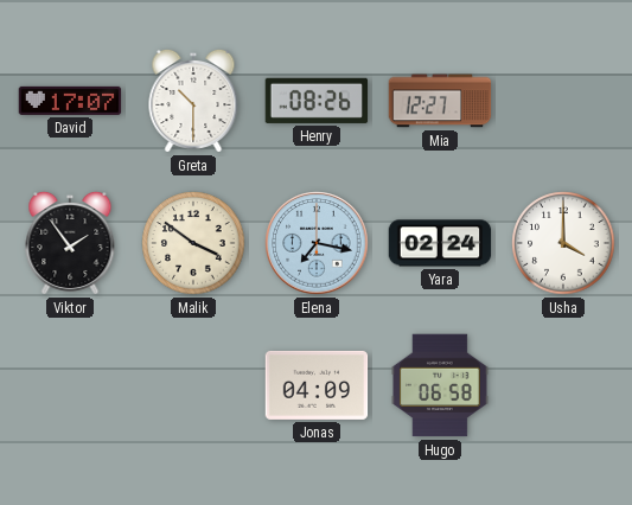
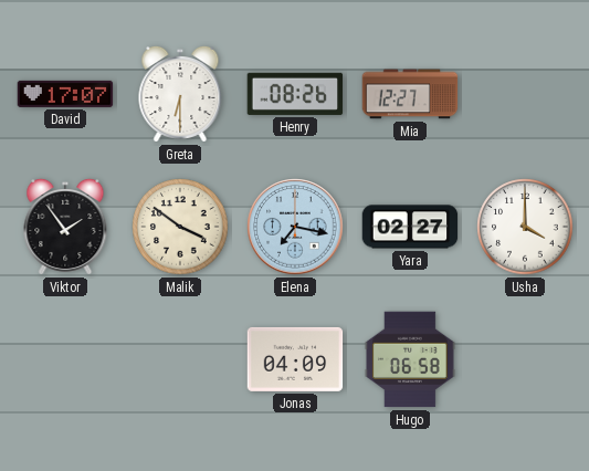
Greta: 10:30 -> 6:30
Yara: 02:24 -> 02:27
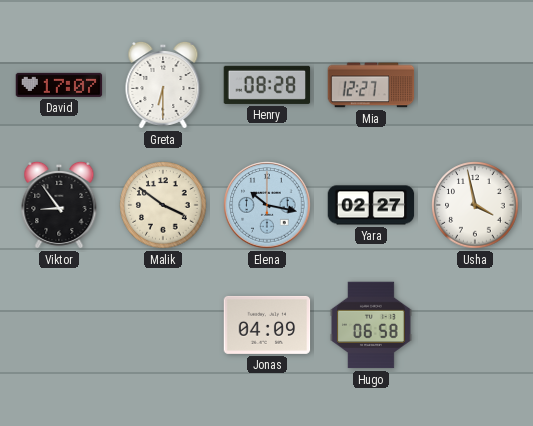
Henry: 08:26 -> 08:28
Viktor: 1:54 -> 8:54
Elena: 7:17 -> 10:17
Usha: 4:00 -> 3:58
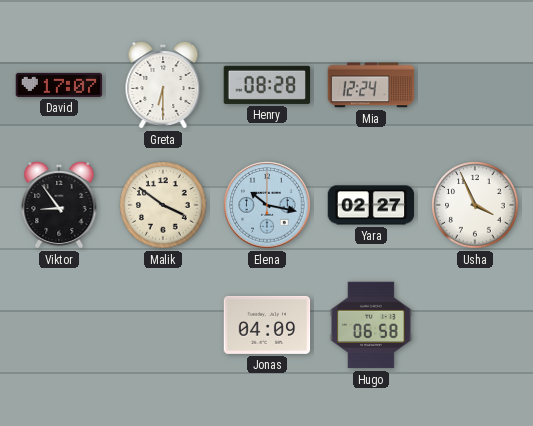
Mia: 12:27 -> 12:24
Usha: 3:58 -> 3:56
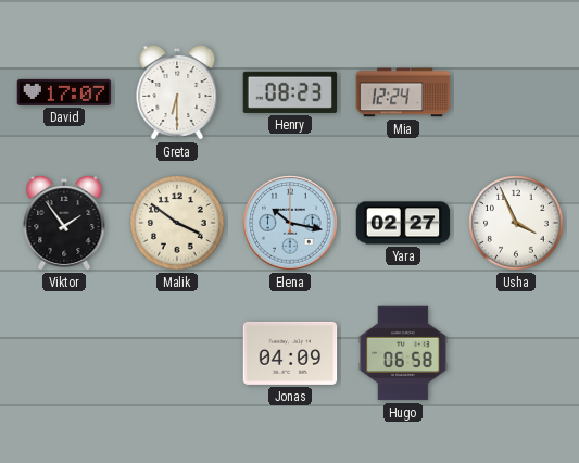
Henry: 08:28 -> 08:23
Viktor: 8:54 -> 1:54
